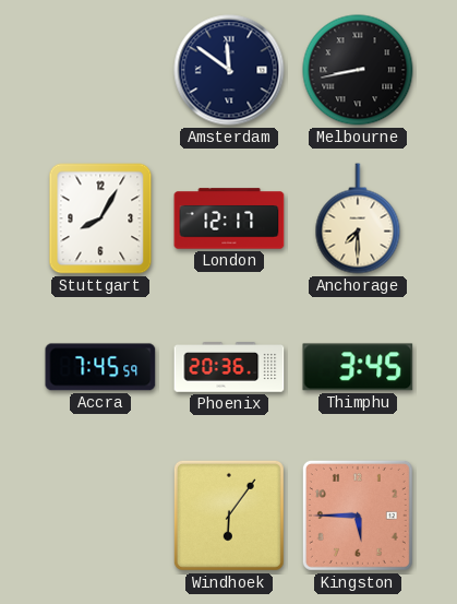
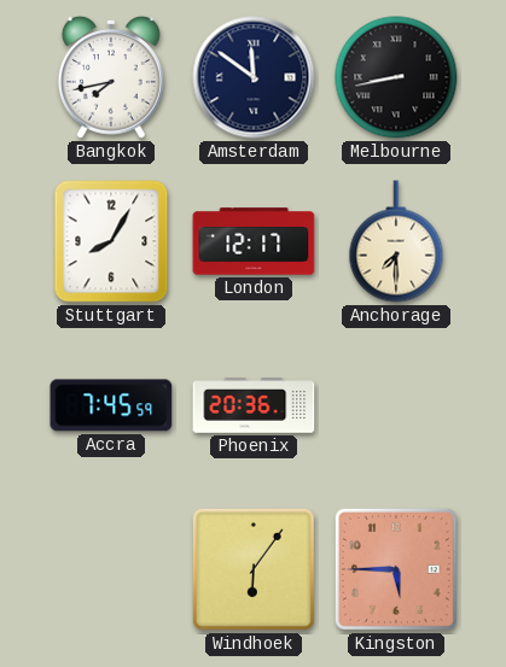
Bangkok: none -> 7:43
Thimphu: 3:45 -> none
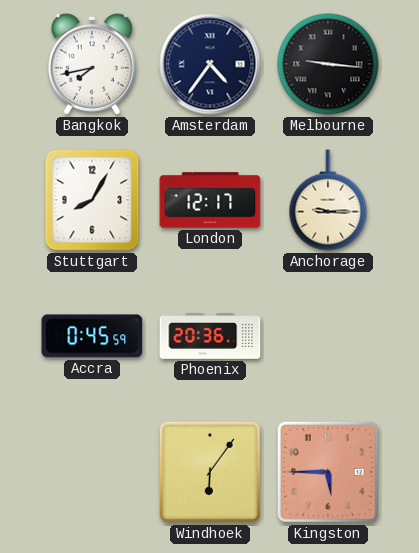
Amsterdam: 11:51 -> 4:36
Melbourne: 8:43 -> 9:16
Anchorage: 7:30 -> 9:15
Accra: 7:45 -> 0:45
